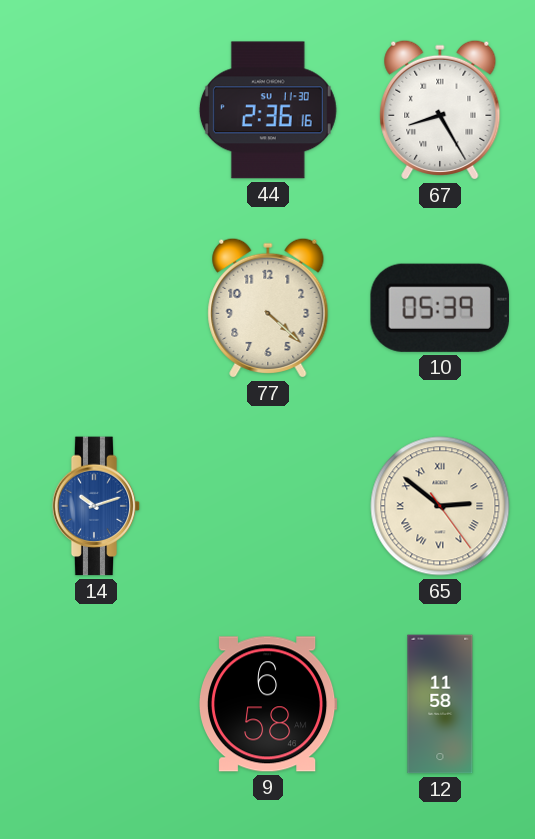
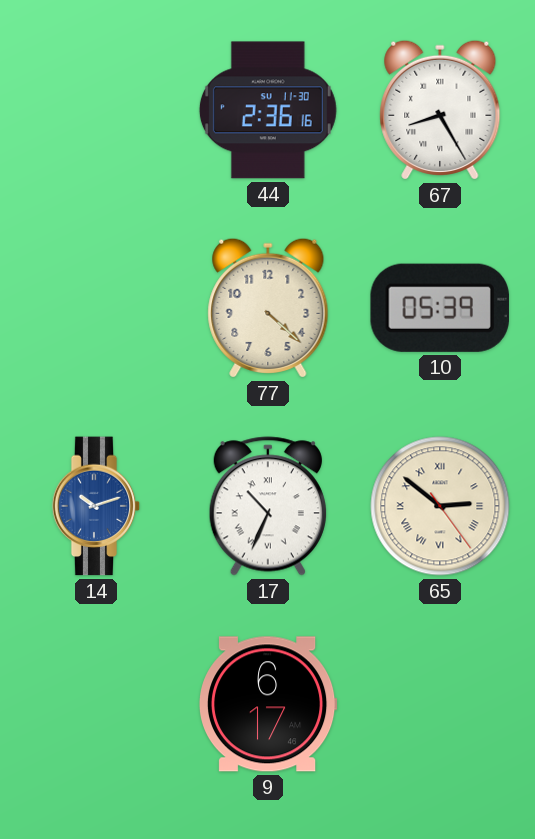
17: none -> 10:34
9: 6:58 -> 6:17
12: 11:58 -> none
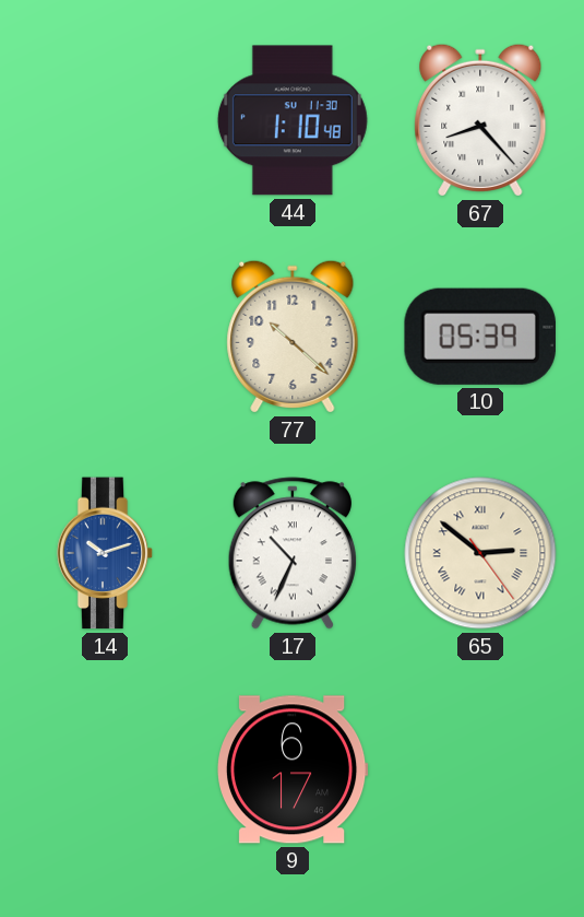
44: 2:36 -> 1:10
67: 8:25 -> 8:23
77: 4:22 -> 10:22
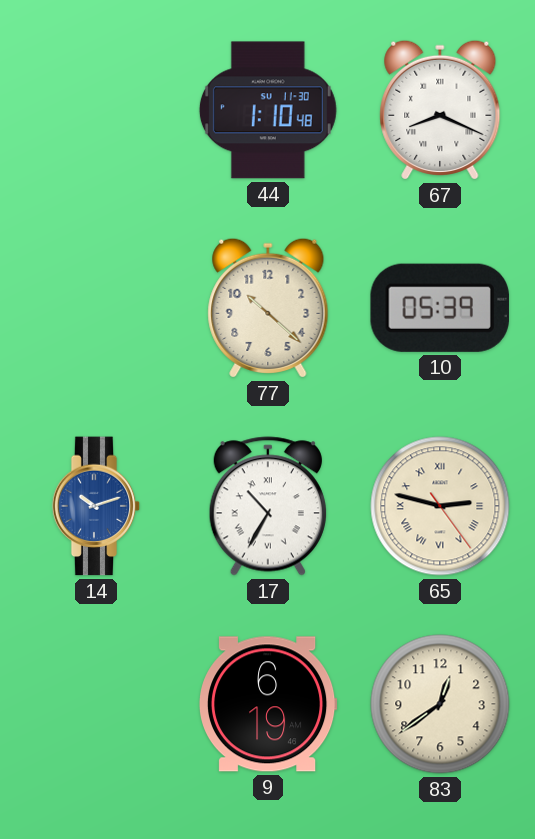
67: 8:23 -> 8:19
17: 10:34 -> 10:35
65: 2:51 -> 2:47
9: 6:17 -> 6:19
83: none -> 12:39
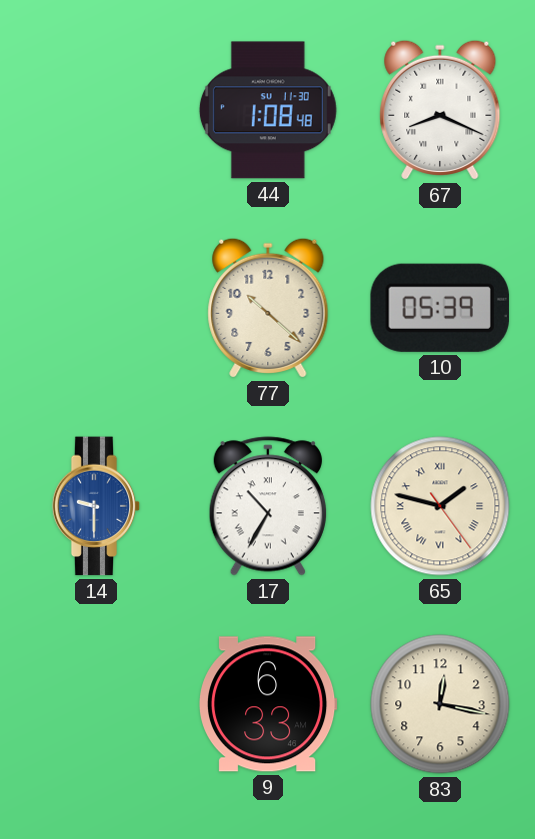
44: 1:10 -> 1:08
14: 10:12 -> 9:30
65: 2:47 -> 1:47
9: 6:19 -> 6:33
83: 12:39 -> 12:17
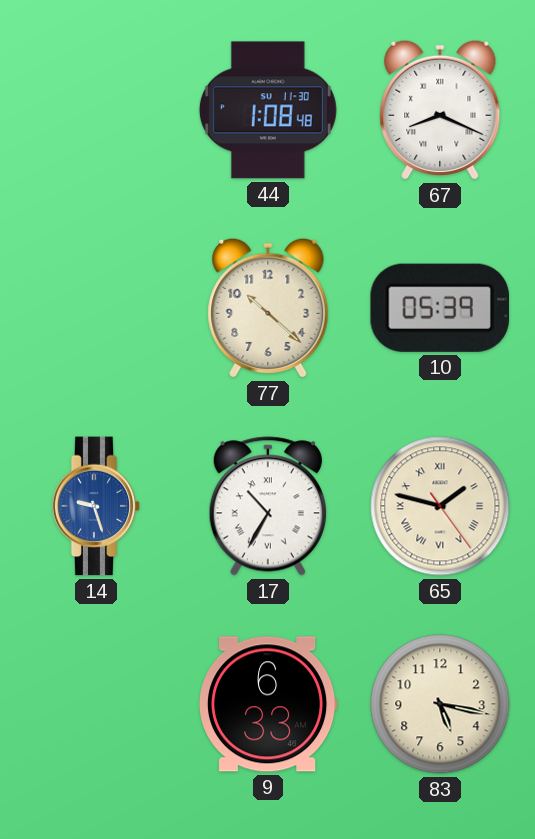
14: 9:30 -> 9:27
83: 12:17 -> 5:17
